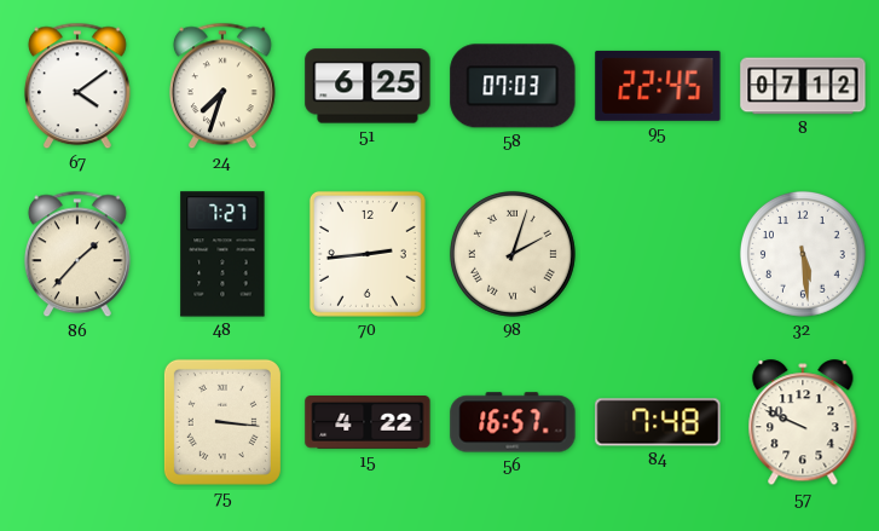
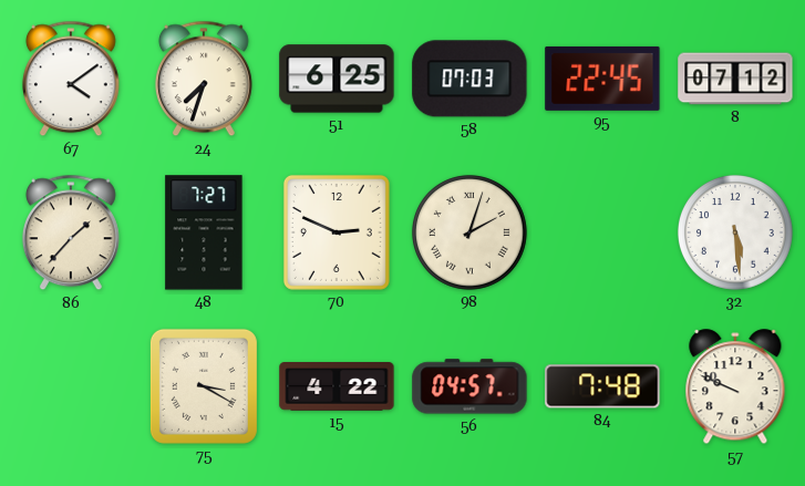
70: 2:44 -> 2:49
75: 3:16 -> 3:20
56: 16:57 -> 04:57
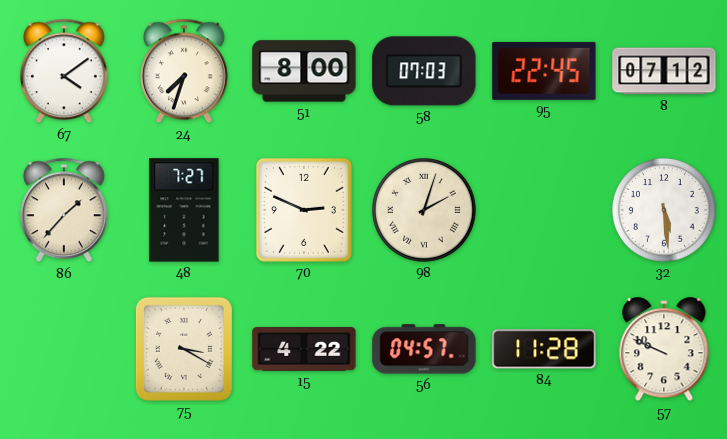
51: 6:25 -> 8:00
84: 7:48 -> 11:28
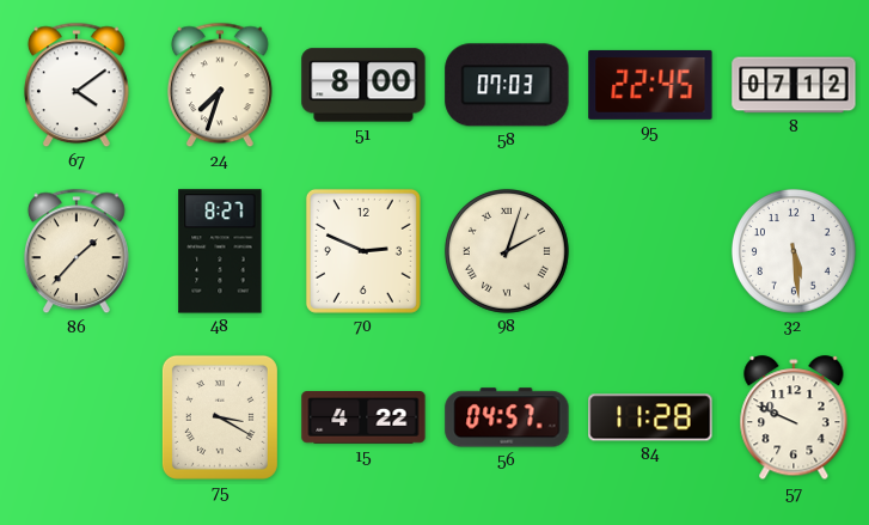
48: 7:27 -> 8:27
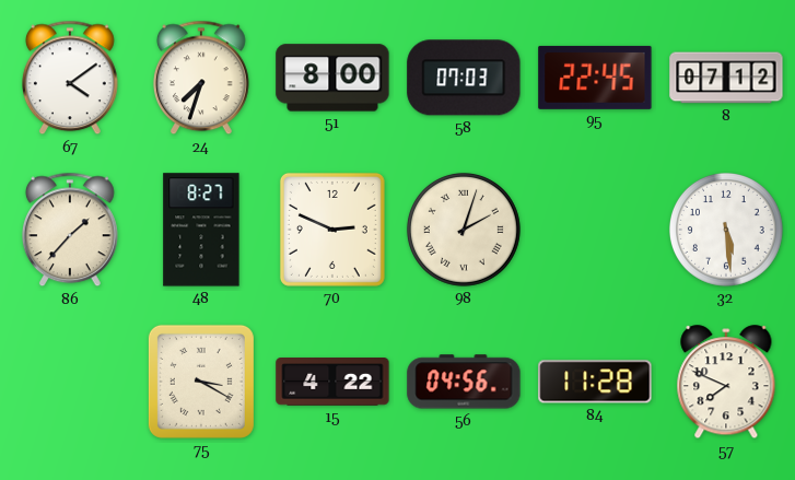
56: 04:57 -> 04:56
57: 9:49 -> 7:49
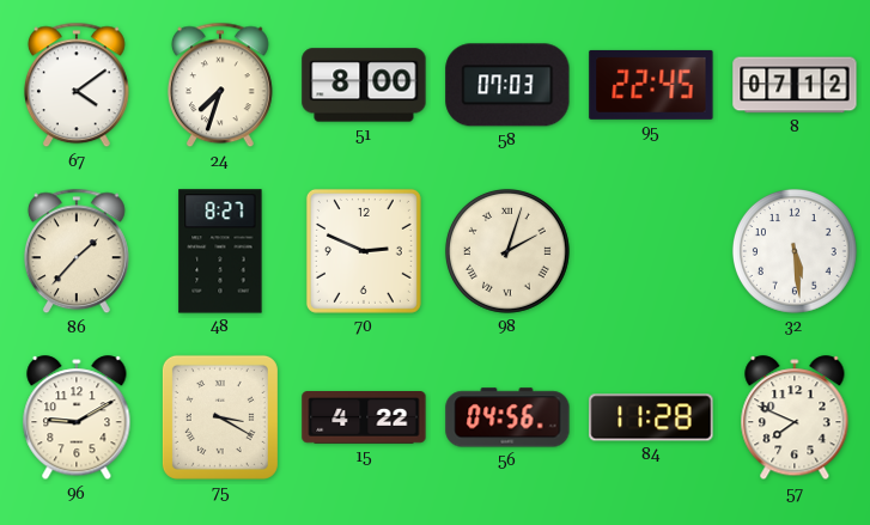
96: none -> 9:10
